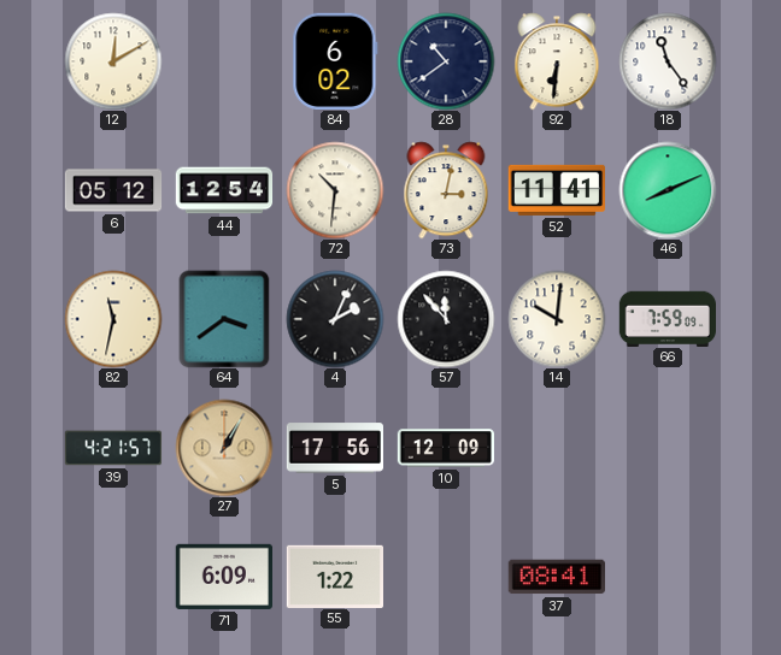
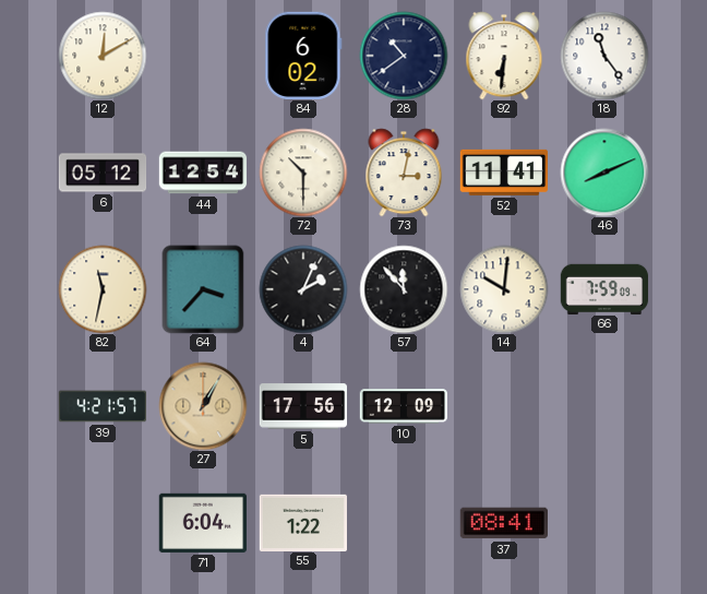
72: 10:31 -> 10:30
64: 3:39 -> 3:37
71: 6:09 -> 6:04
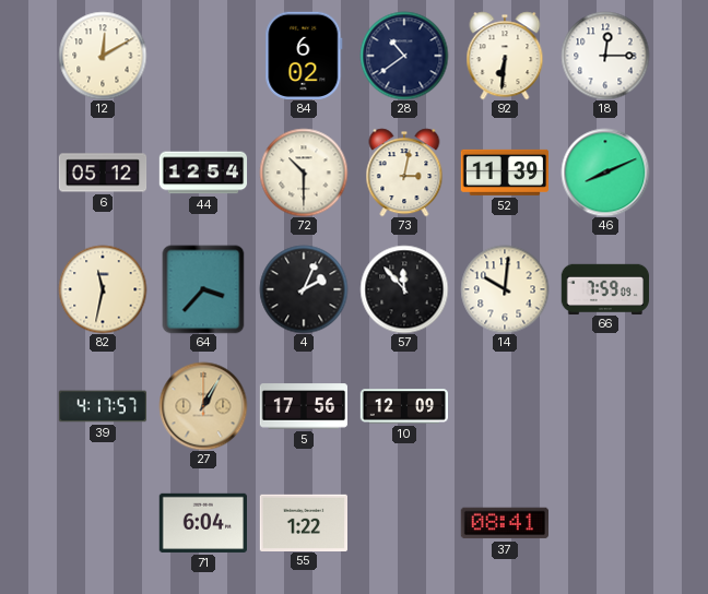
18: 11:24 -> 12:15
52: 11:41 -> 11:39
39: 4:21 -> 4:17
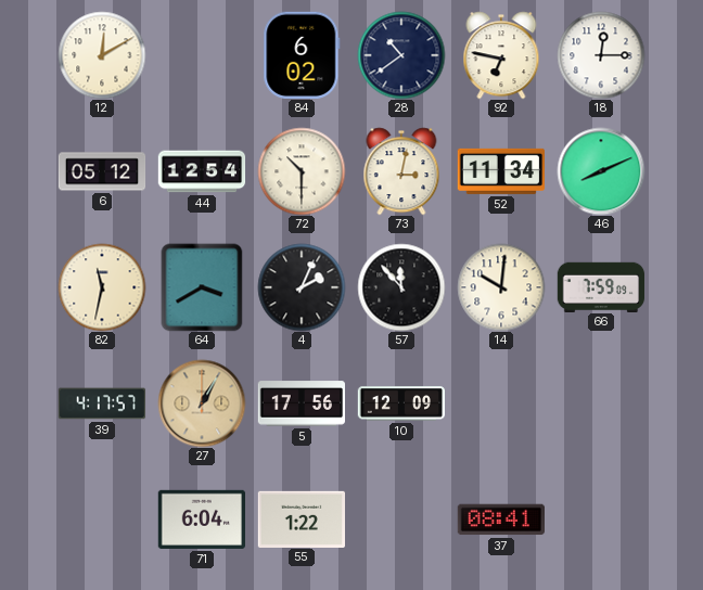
92: 6:31 -> 6:47
52: 11:39 -> 11:34
64: 3:37 -> 3:40
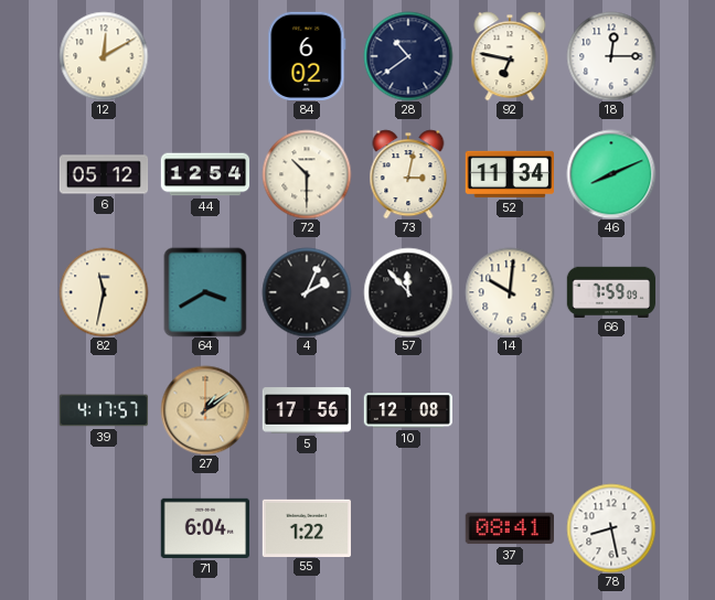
27: 1:05 -> 1:09
10: 12:09 -> 12:08
78: none -> 8:28
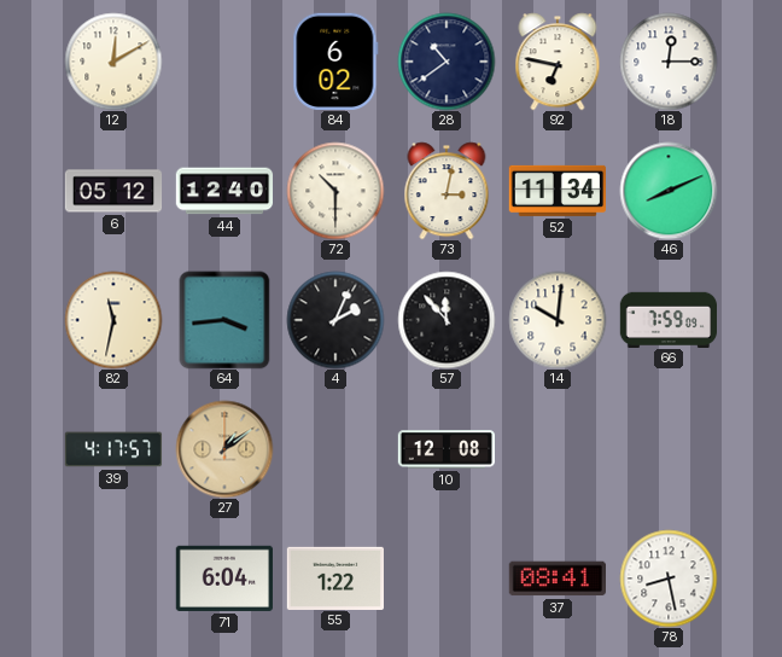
44: 12:54 -> 12:40
64: 3:40 -> 3:44
5: 17:56 -> none
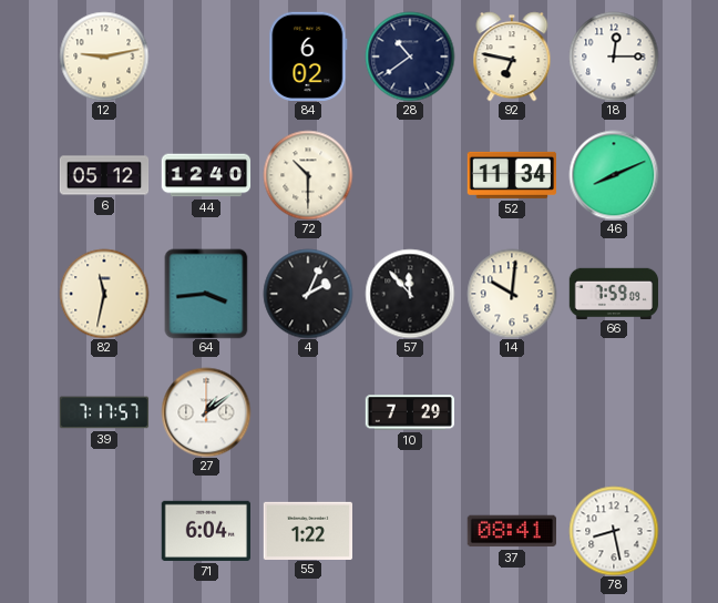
12: 12:10 -> 9:13
73: 3:02 -> none
39: 4:17 -> 7:17
27 dial: champagne -> white
10: 12:08 -> 7:29
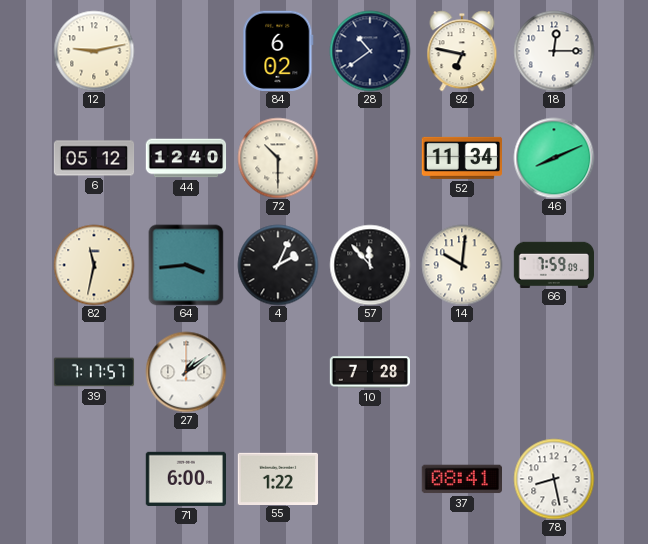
10: 7:29 -> 7:28
71: 6:04 -> 6:00
